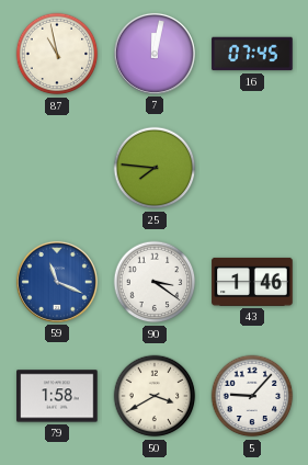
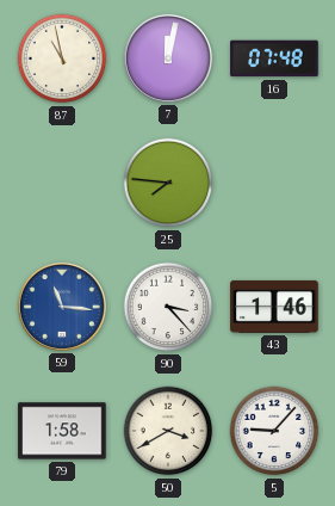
16: 07:45 -> 07:48
59: 11:19 -> 11:16
90: 3:21 -> 3:23
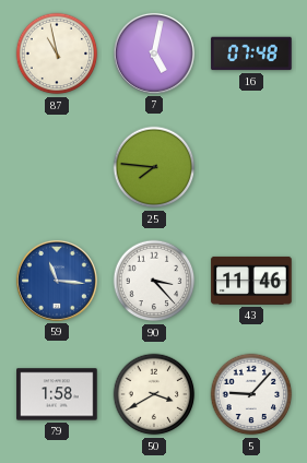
7: 12:02 -> 5:02
43: 1:46 -> 11:46
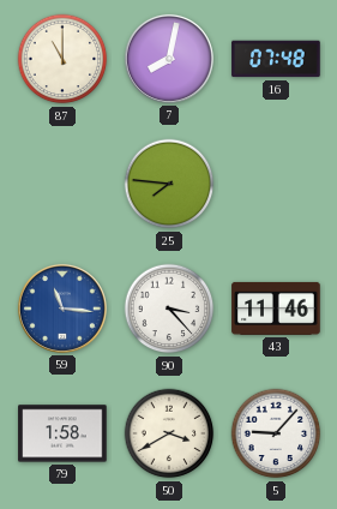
87: 10:58 -> 11:00
7: 5:02 -> 8:02
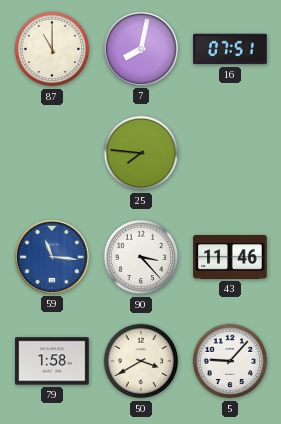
16: 07:48 -> 07:51
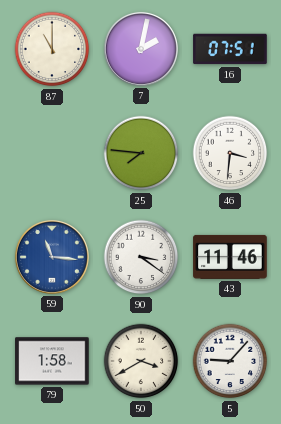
7: 8:02 -> 2:02
46: none -> 3:31
90: 3:23 -> 3:21
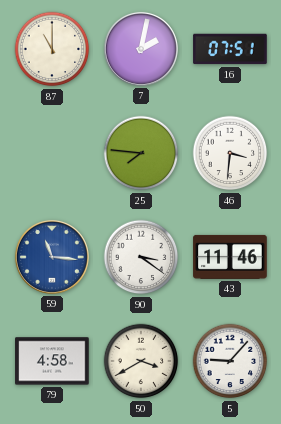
79: 1:58 -> 4:58
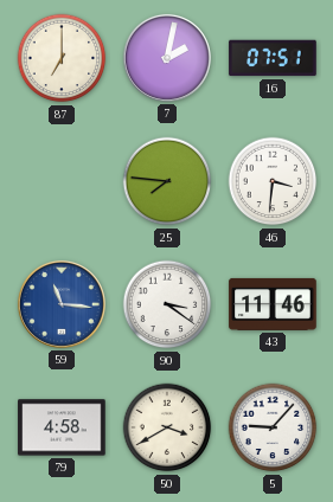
87: 11:00 -> 7:00
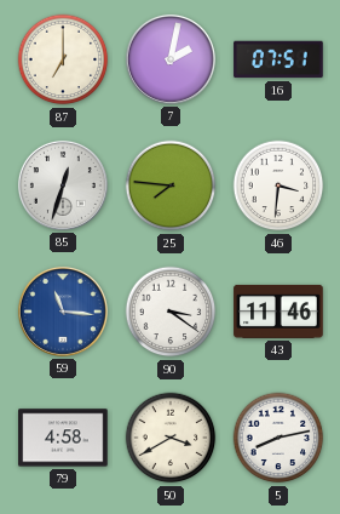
85: none -> 12:33
5: 9:07 -> 8:13
